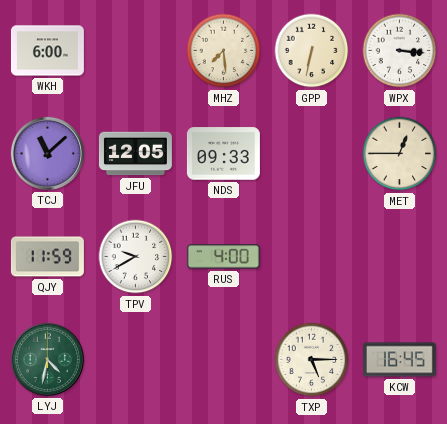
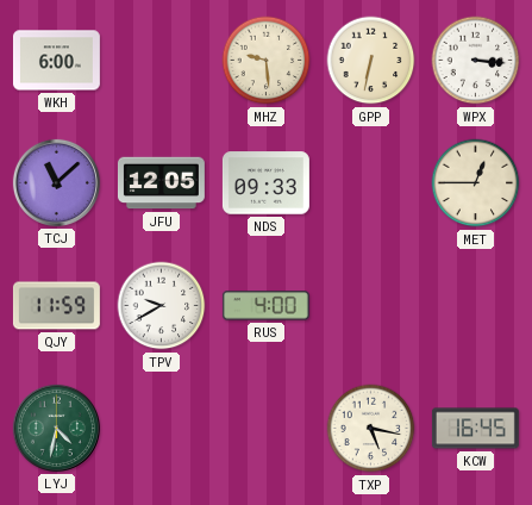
MHZ: 7:29 -> 9:29
TXP: 5:15 -> 5:17
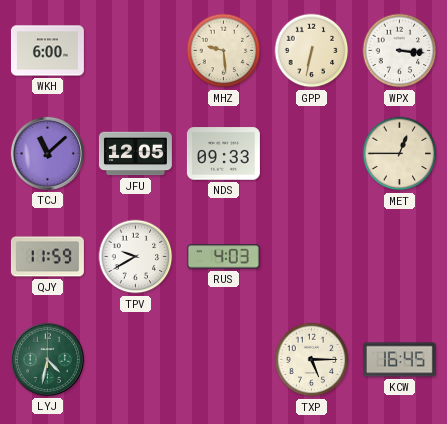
RUS: 4:00 -> 4:03
TXP: 5:17 -> 5:15
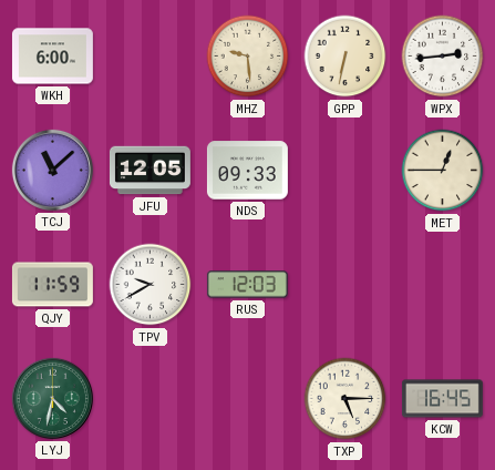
WPX: 3:16 -> 2:44
RUS: 4:03 -> 12:03
